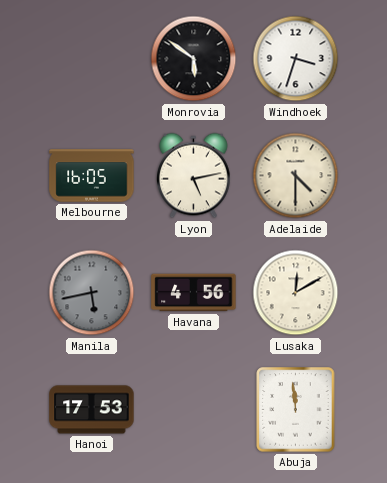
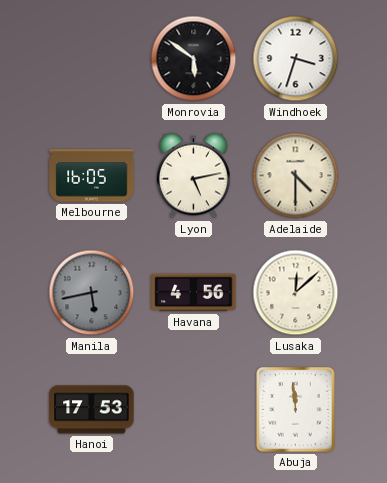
Lusaka: 12:10 -> 12:08
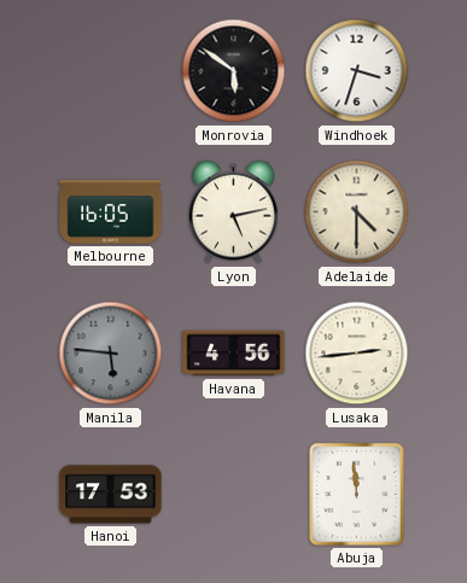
Manila: 5:43 -> 5:46
Lusaka: 12:08 -> 2:44
